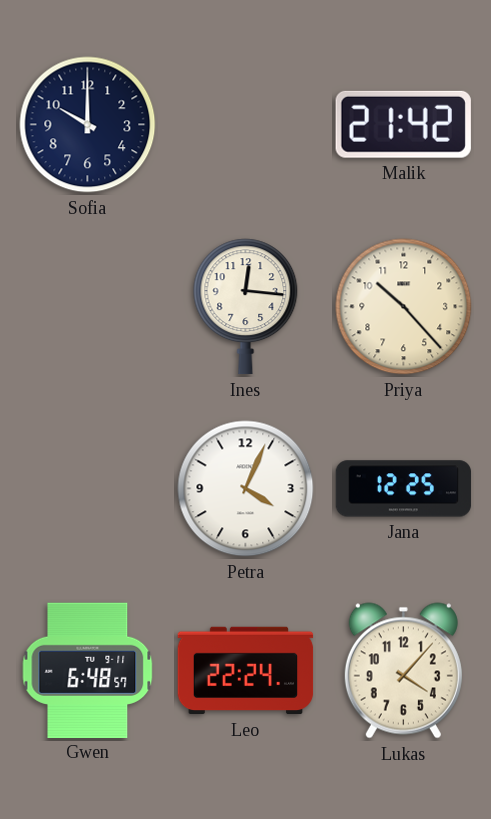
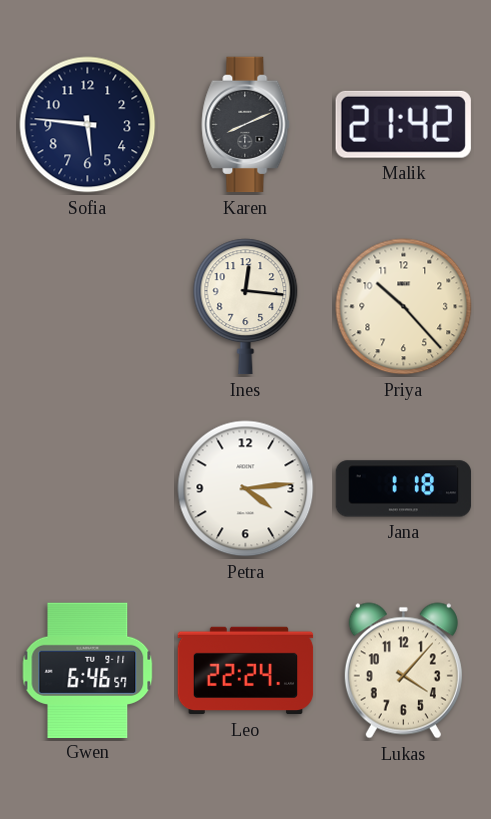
Sofia: 10:00 -> 5:46
Karen: none -> 8:11
Petra: 4:04 -> 4:14
Jana: 12:25 -> 1:18
Gwen: 6:48 -> 6:46
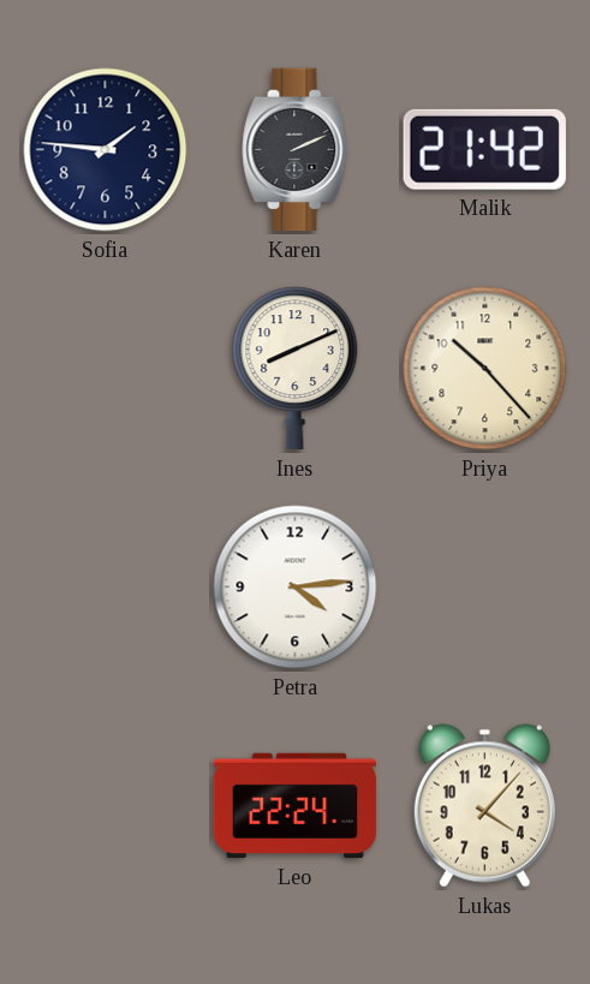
Sofia: 5:46 -> 1:46
Karen: 8:11 -> 2:11
Ines: 12:16 -> 8:11
Jana: 1:18 -> none
Gwen: 6:46 -> none
